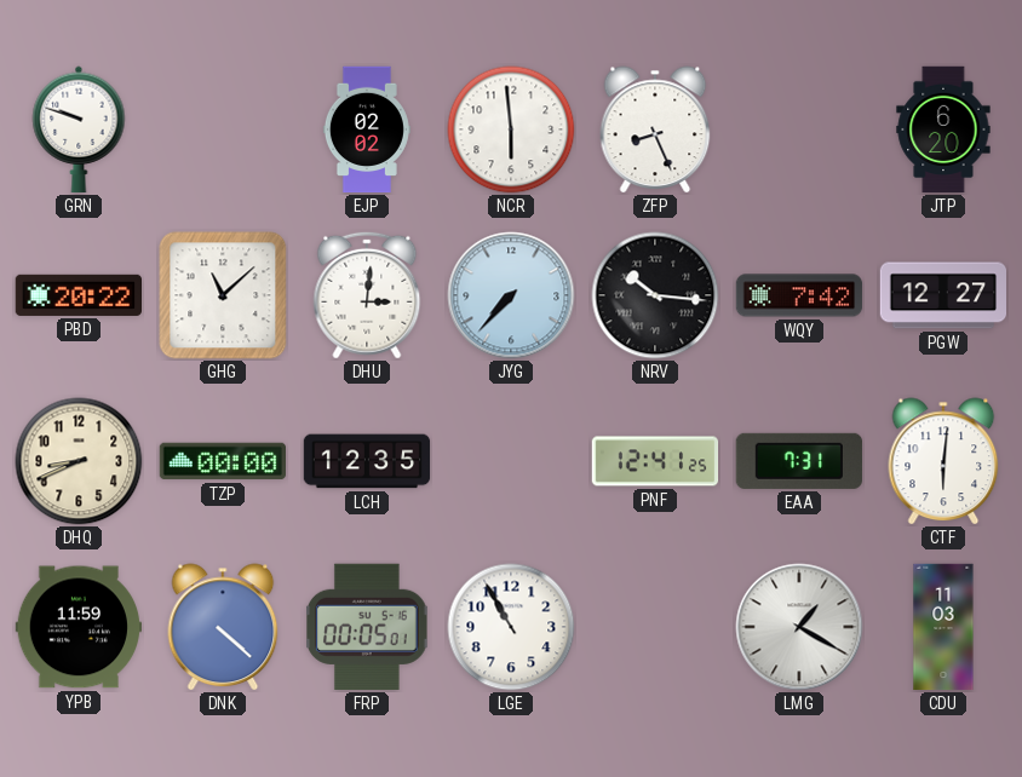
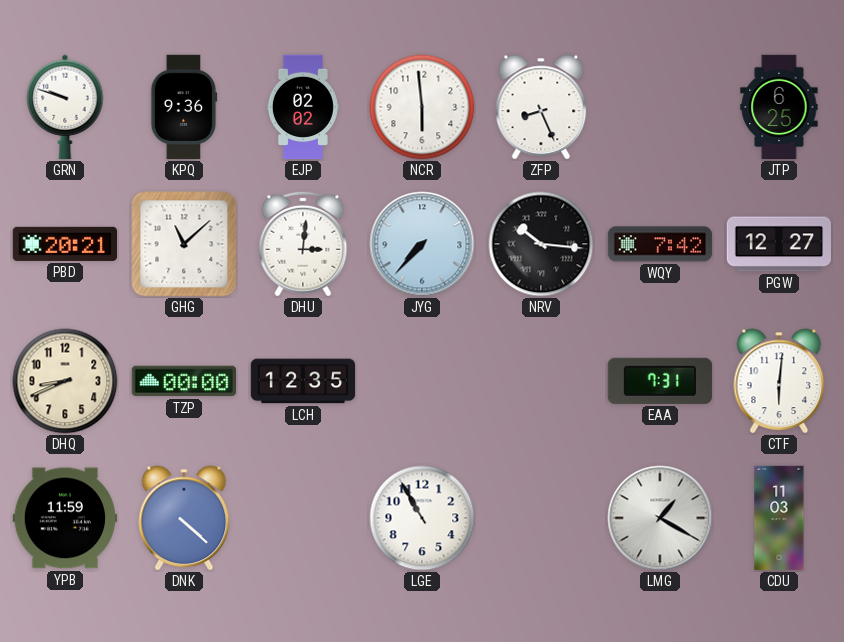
KPQ: none -> 9:36
JTP: 6:20 -> 6:25
PBD: 20:22 -> 20:21
PNF: 12:41 -> none
FRP: 00:05 -> none
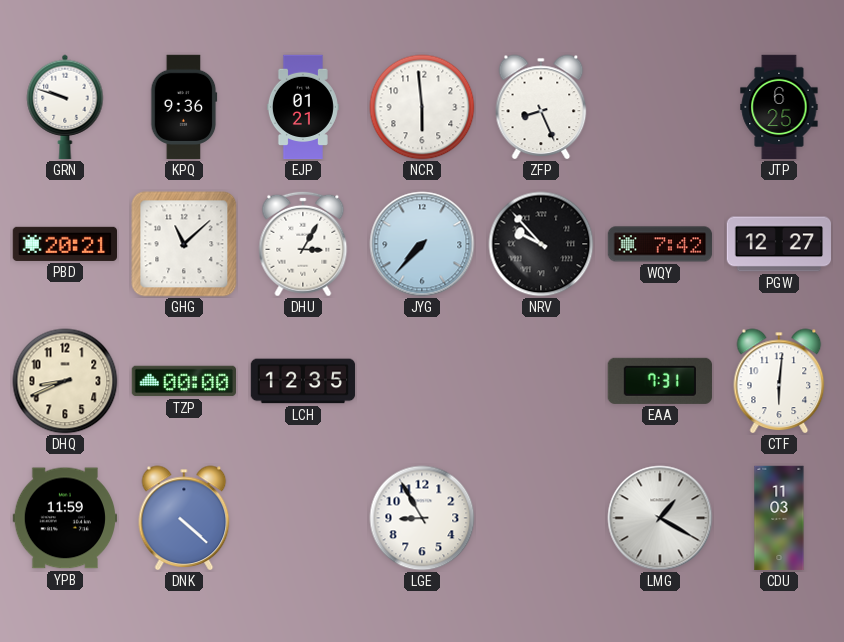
EJP: 02:02 -> 01:21
DHU: 3:01 -> 3:05
NRV: 10:16 -> 9:53
LGE: 10:55 -> 8:55
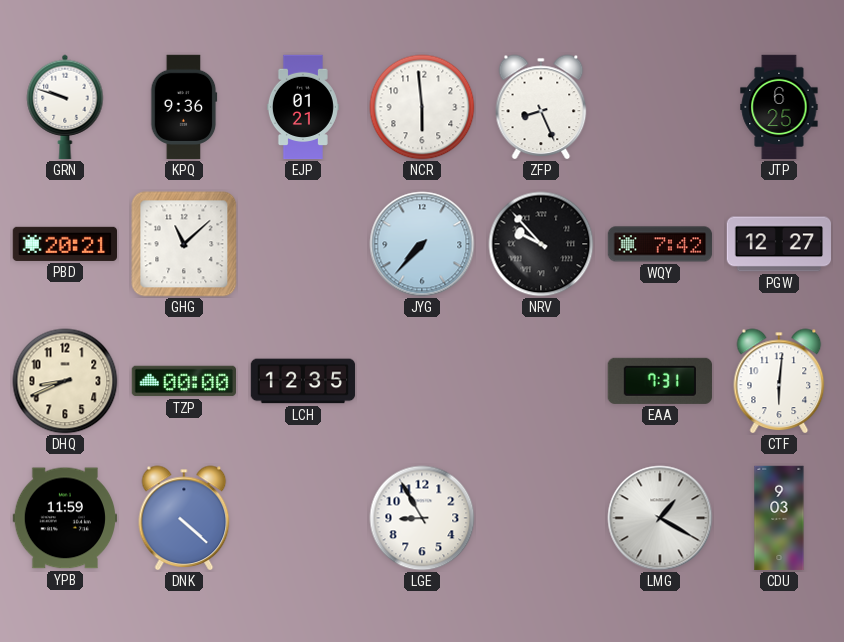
DHU: 3:05 -> none
CDU: 11:03 -> 9:03
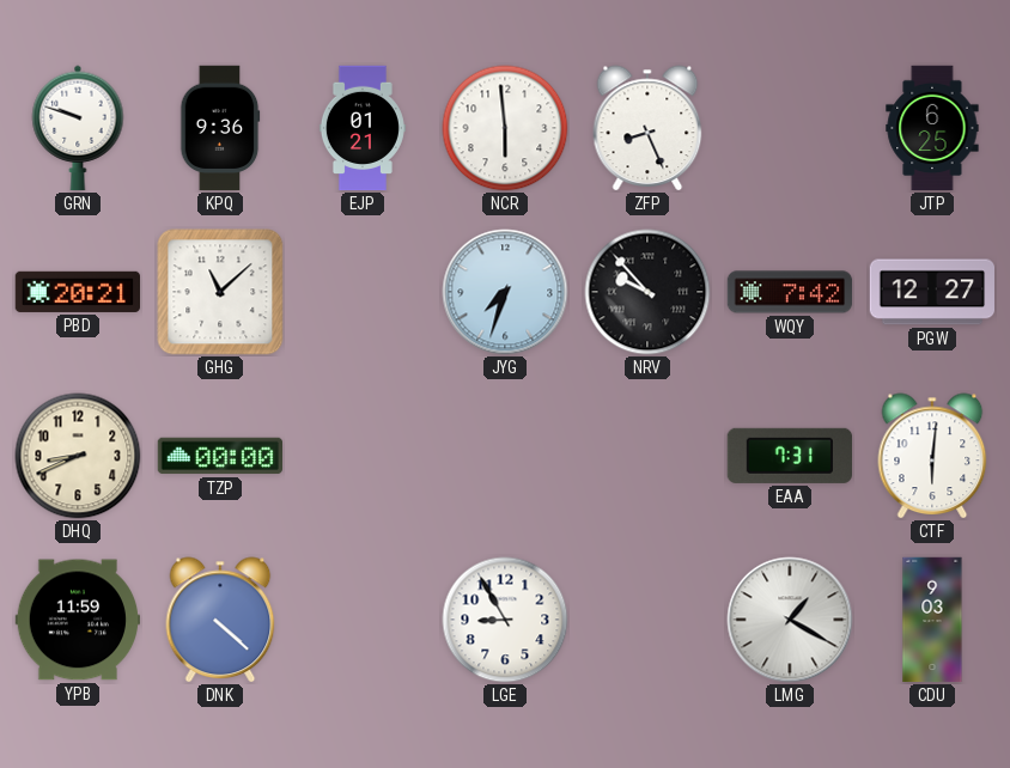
JYG: 7:37 -> 7:33
LCH: 12:35 -> none
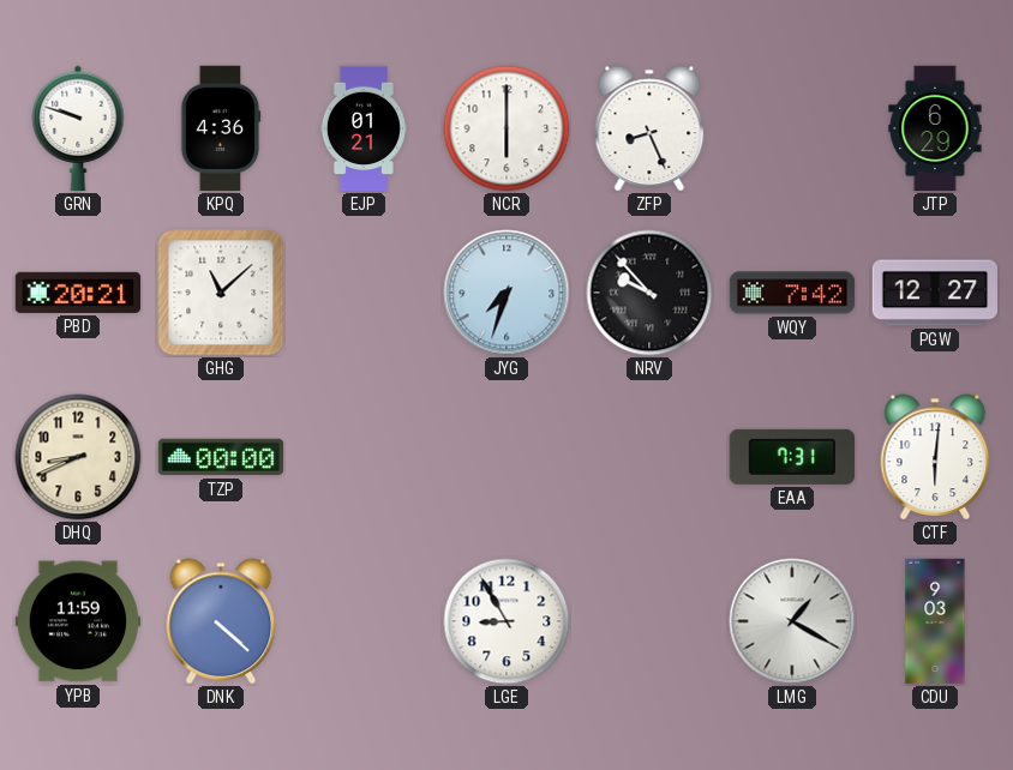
KPQ: 9:36 -> 4:36
NCR: 5:59 -> 6:00
JTP: 6:25 -> 6:29
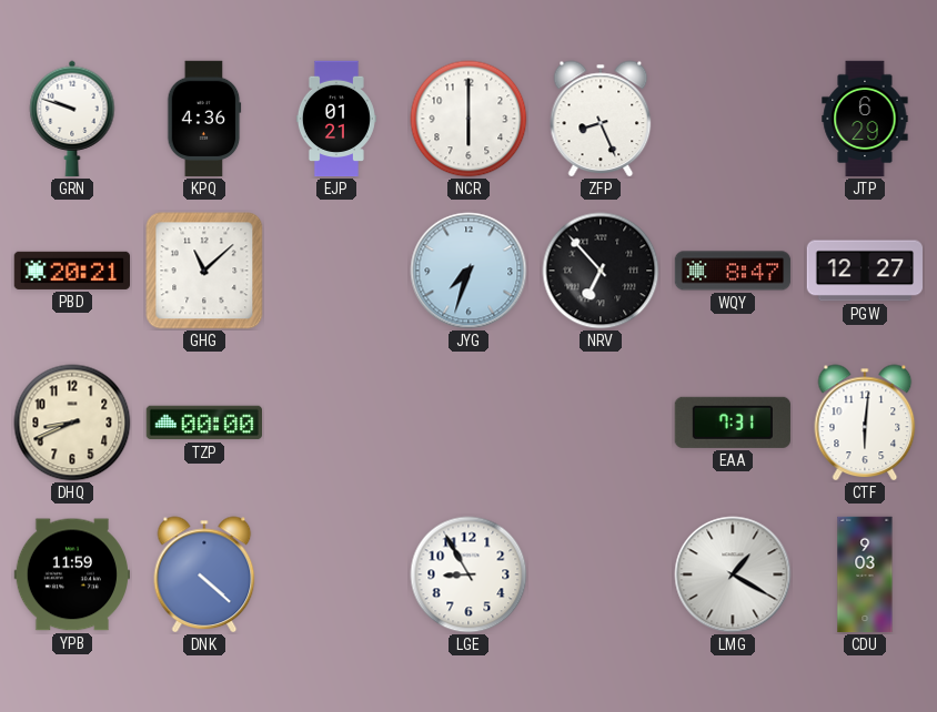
NRV: 9:53 -> 6:53
WQY: 7:42 -> 8:47
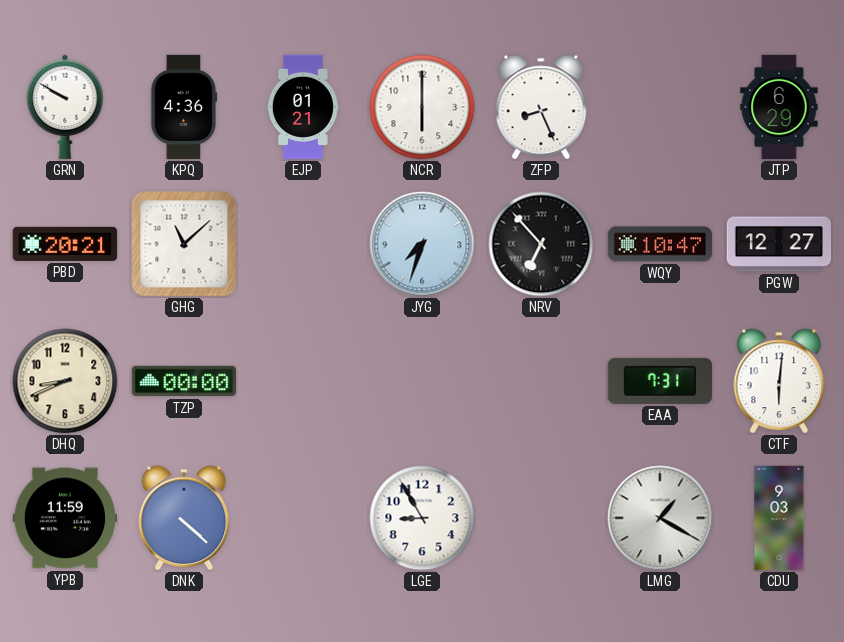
GRN: 9:48 -> 9:50
WQY: 8:47 -> 10:47
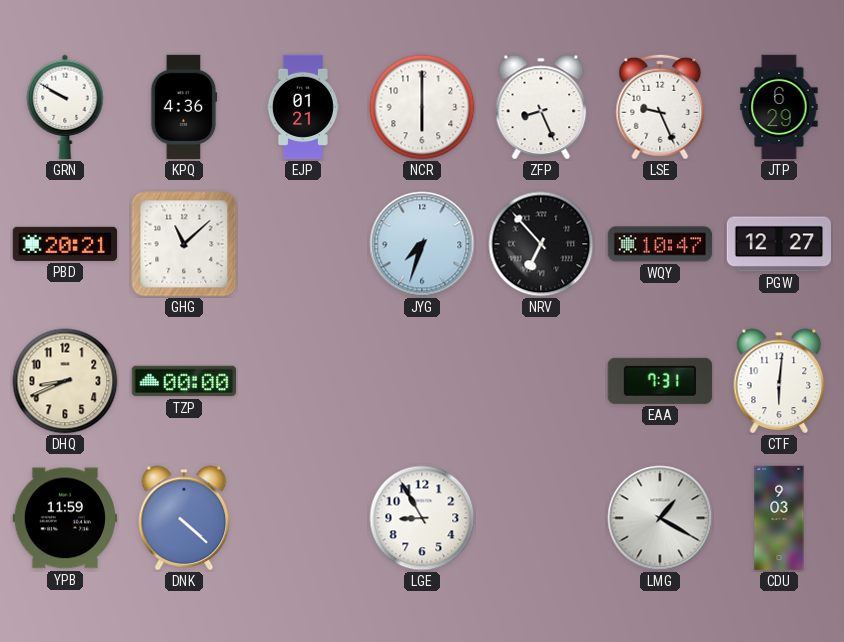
LSE: none -> 9:26
